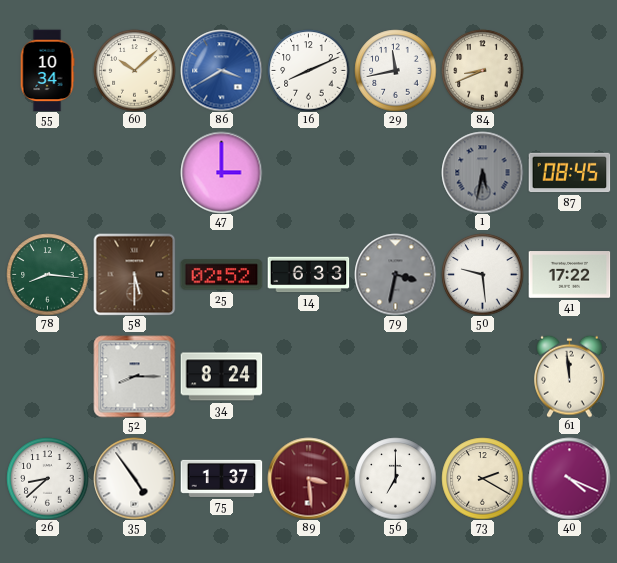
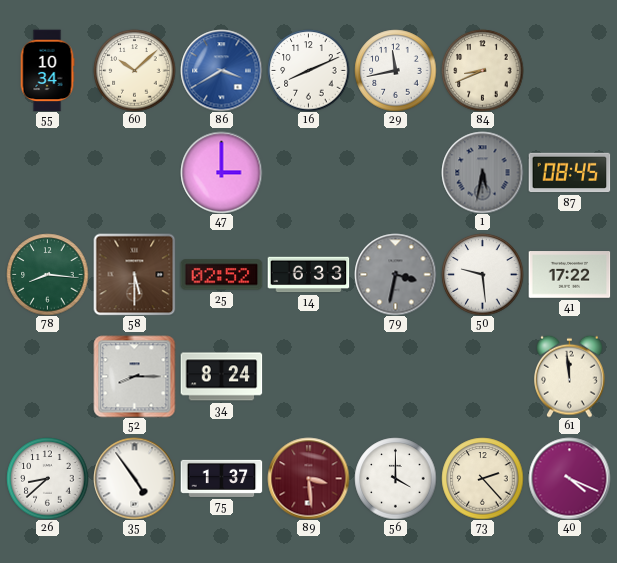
56: 7:00 -> 4:00
73: 2:20 -> 2:23
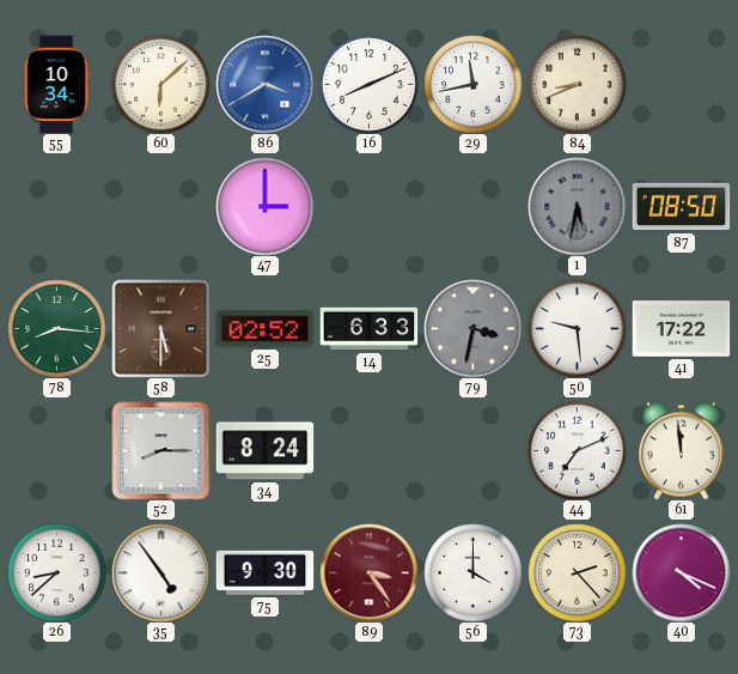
60: 10:08 -> 6:08
87: 08:45 -> 08:50
44: none -> 7:11
75: 1:37 -> 9:30
89: 3:29 -> 3:24
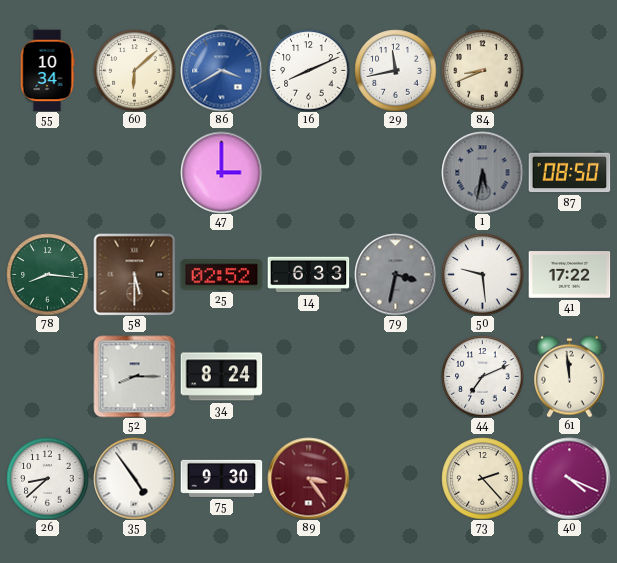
56: 4:00 -> none
